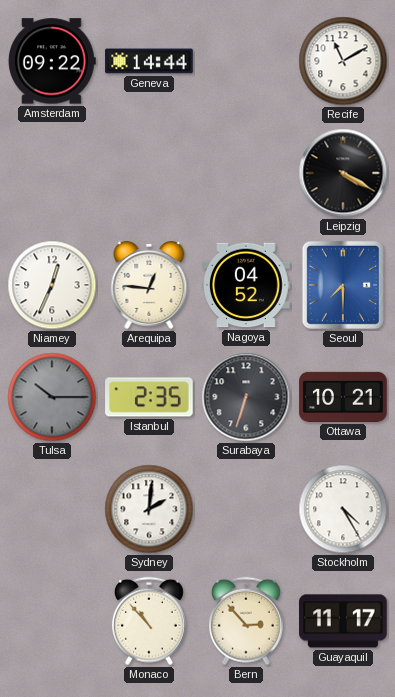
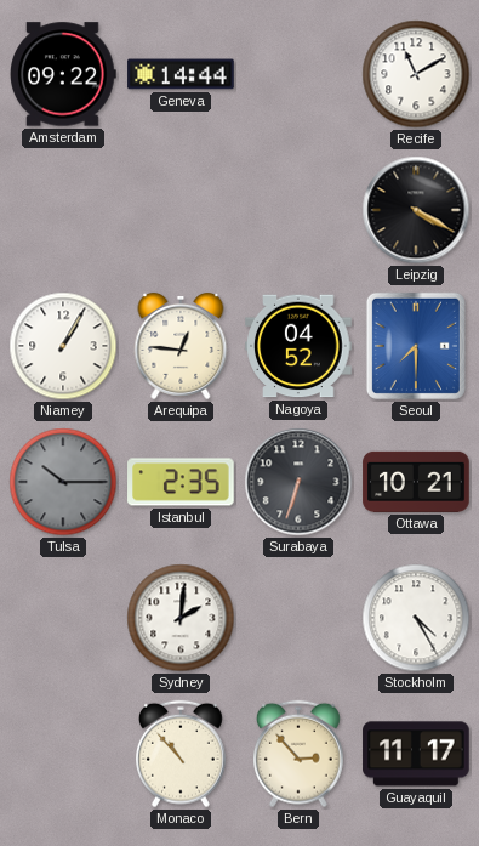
Niamey: 12:34 -> 1:05
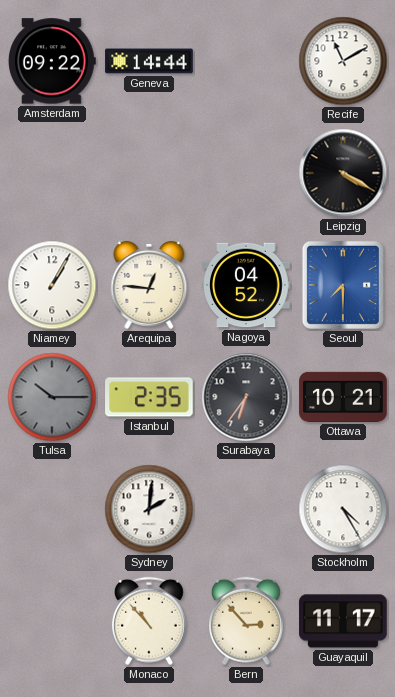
Surabaya: 6:33 -> 6:36
